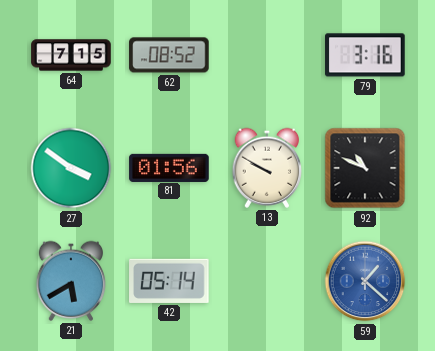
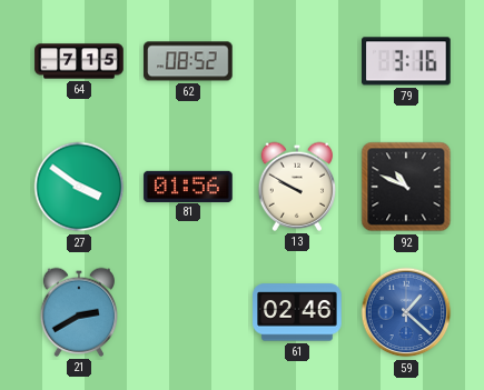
21: 5:40 -> 2:40
42: 05:14 -> none
61: none -> 02:46
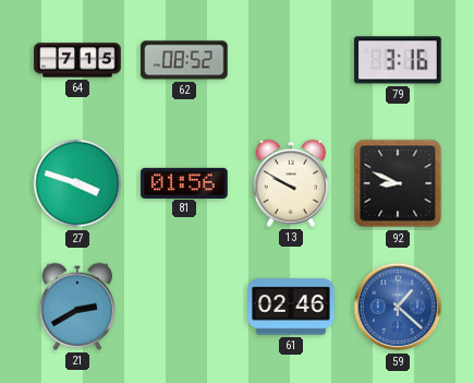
27: 3:51 -> 3:48
92: 10:49 -> 8:49
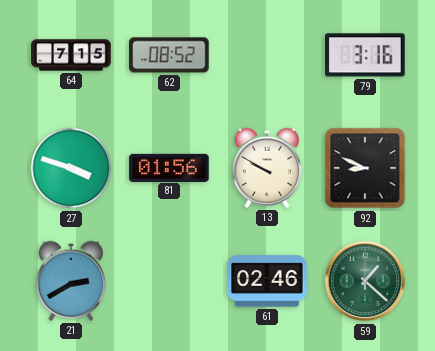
59 dial: blue -> green
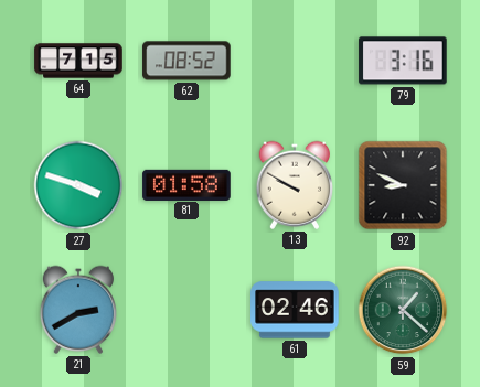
81: 01:56 -> 01:58
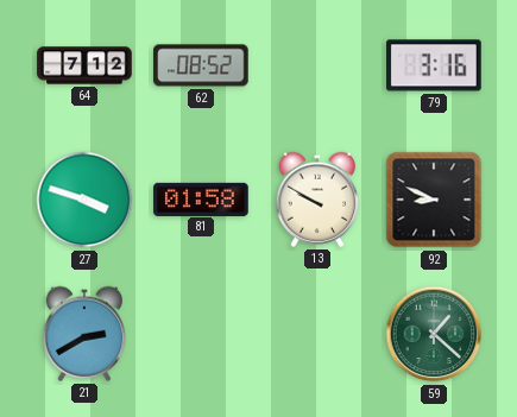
64: 7:15 -> 7:12
61: 02:46 -> none
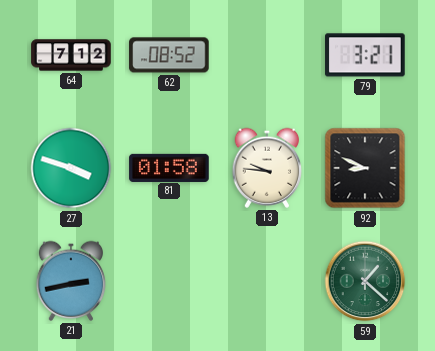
79: 3:16 -> 3:21
13: 9:50 -> 9:46
21: 2:40 -> 2:43
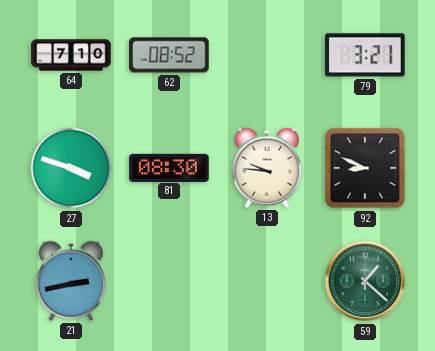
64: 7:12 -> 7:10
81: 01:58 -> 08:30
